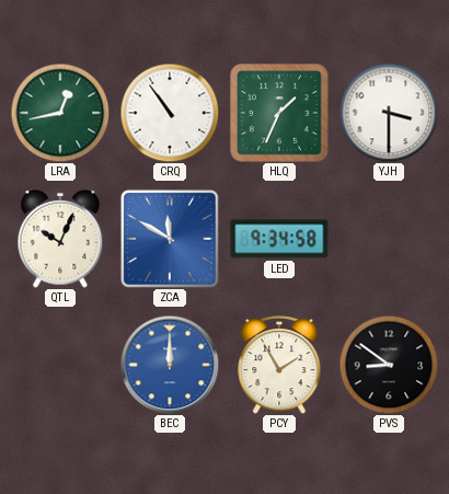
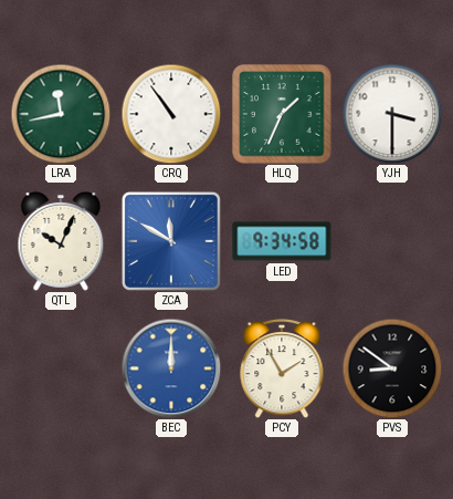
LRA: 12:43 -> 11:43
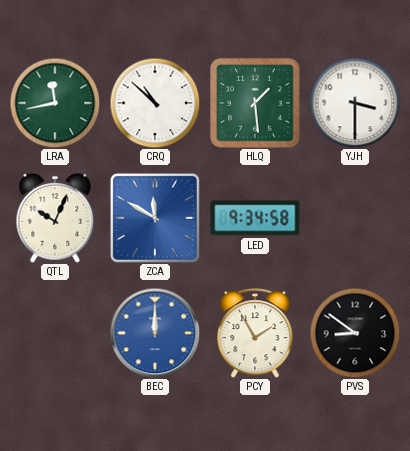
CRQ: 10:54 -> 10:52
HLQ: 1:34 -> 1:29
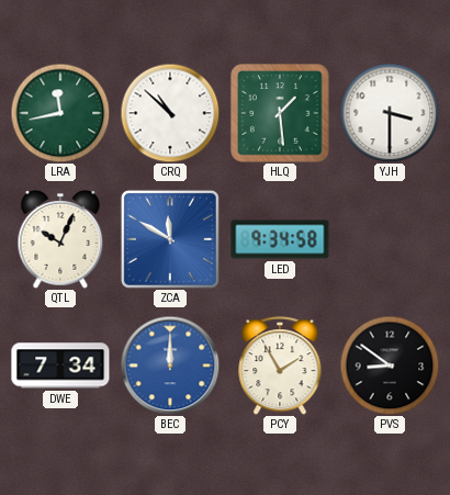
DWE: none -> 7:34
